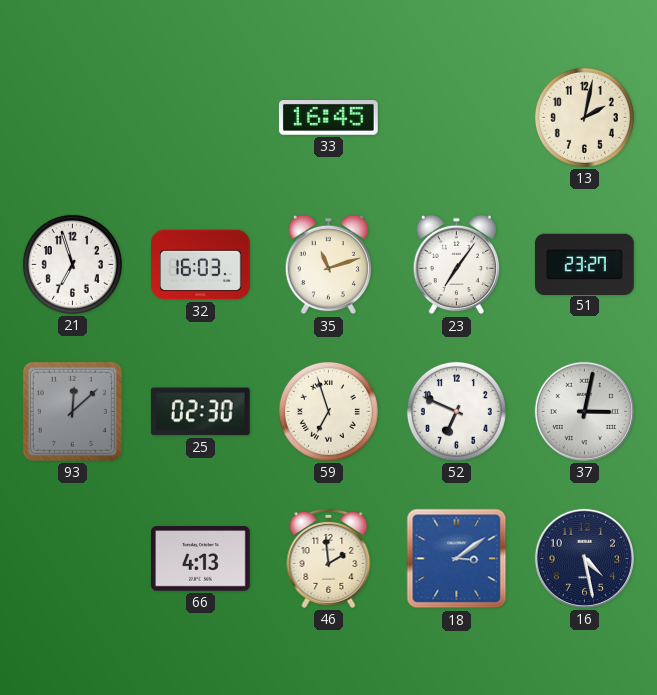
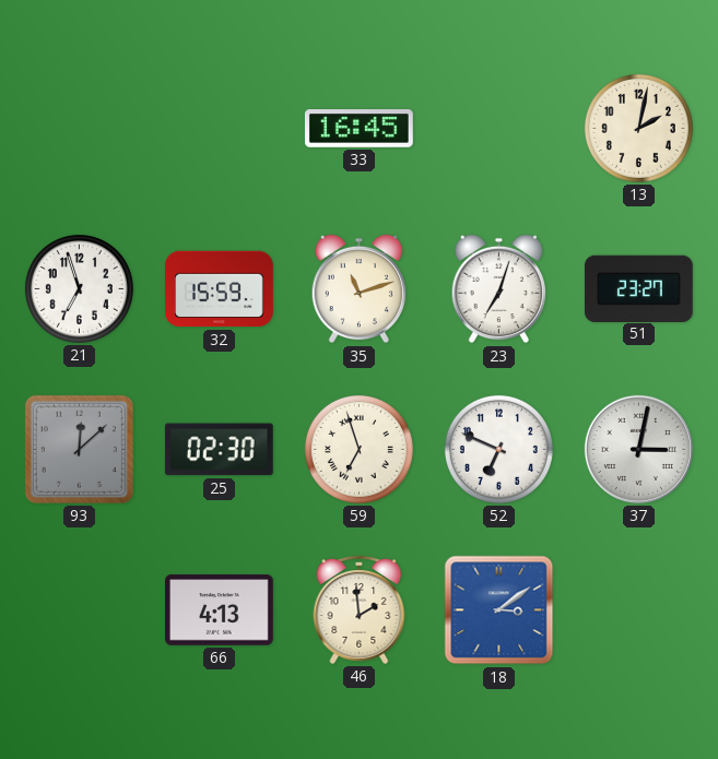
32: 16:03 -> 15:59
23: 7:06 -> 7:03
16: 4:28 -> none
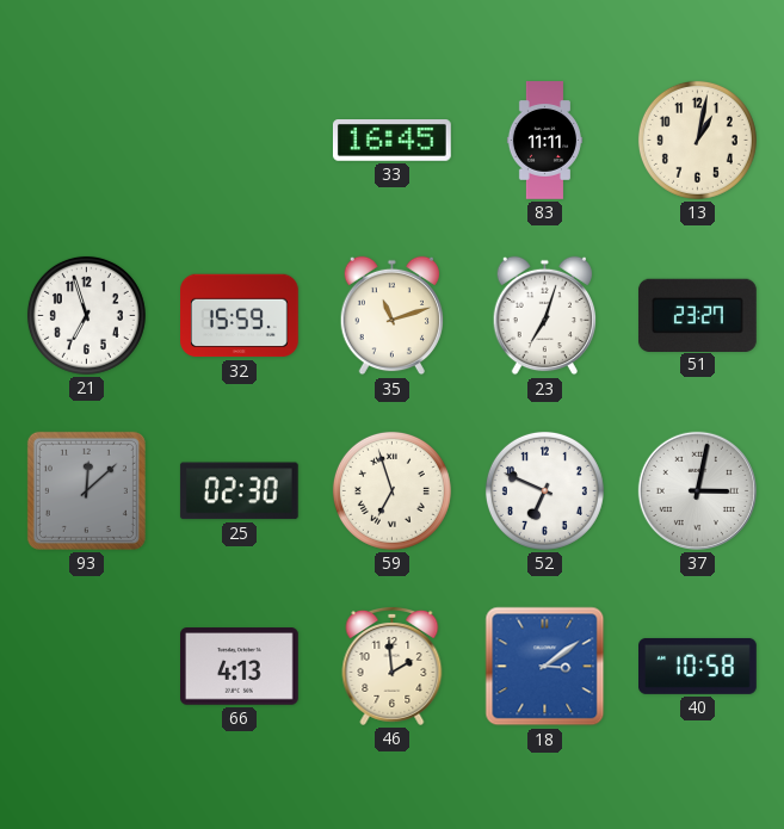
83: none -> 11:11
13: 2:02 -> 1:02
40: none -> 10:58
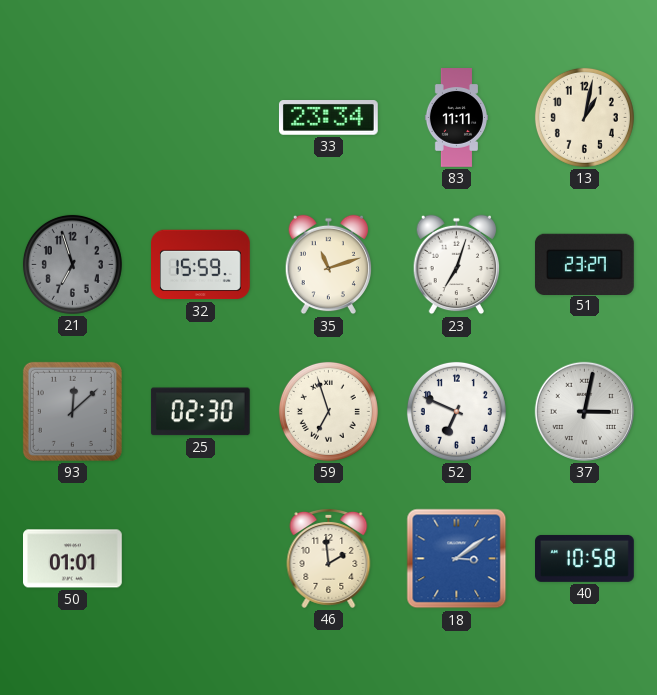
33: 16:45 -> 23:34
21 dial: white -> grey
50: none -> 01:01
66: 4:13 -> none
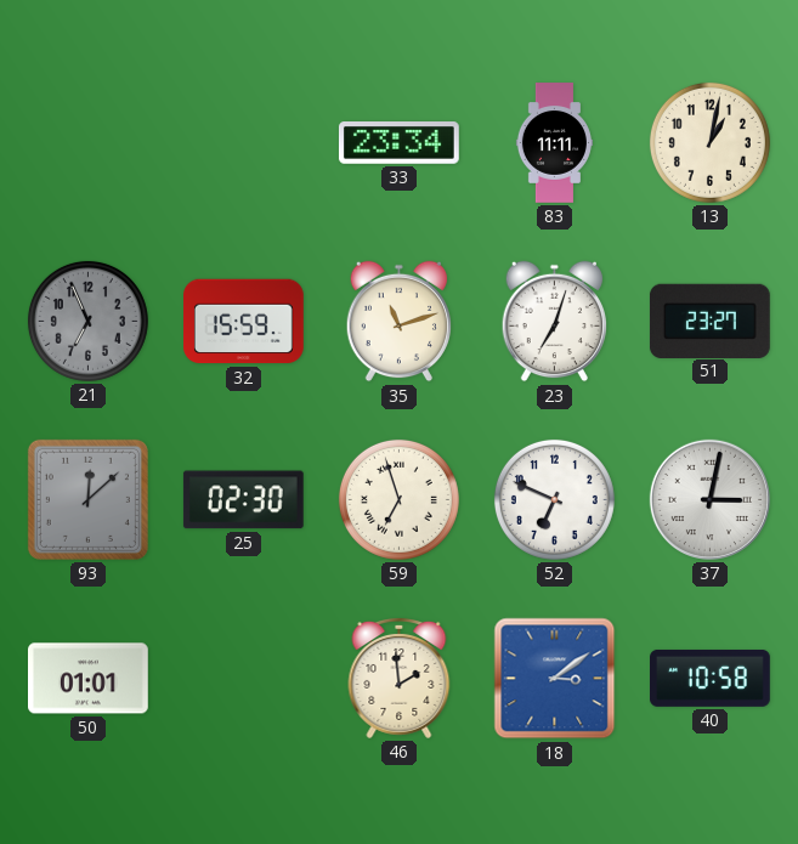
21: 6:57 -> 6:56
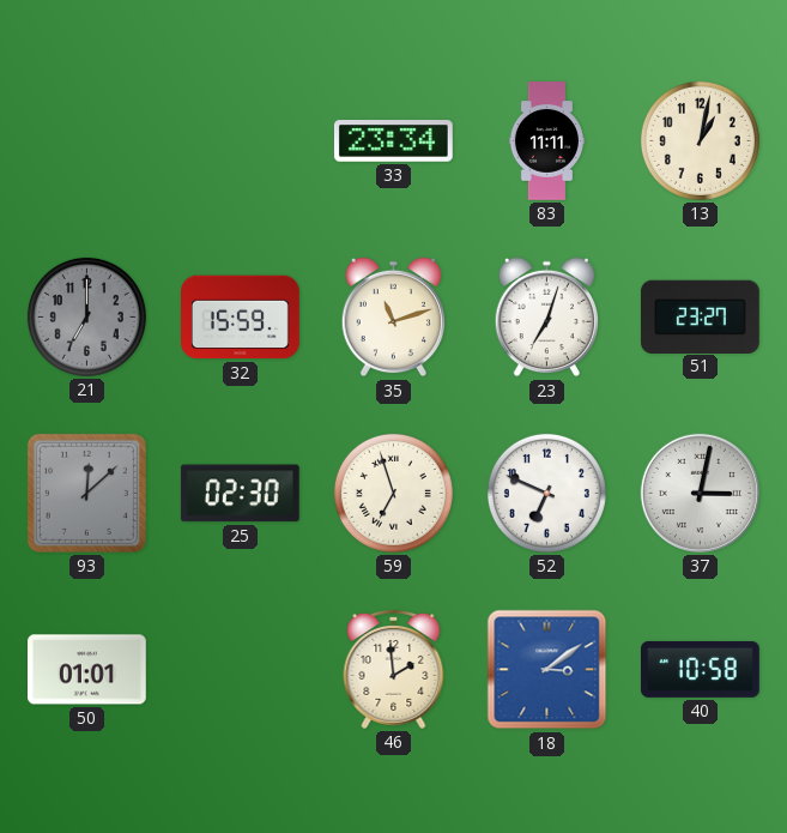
21: 6:56 -> 7:00
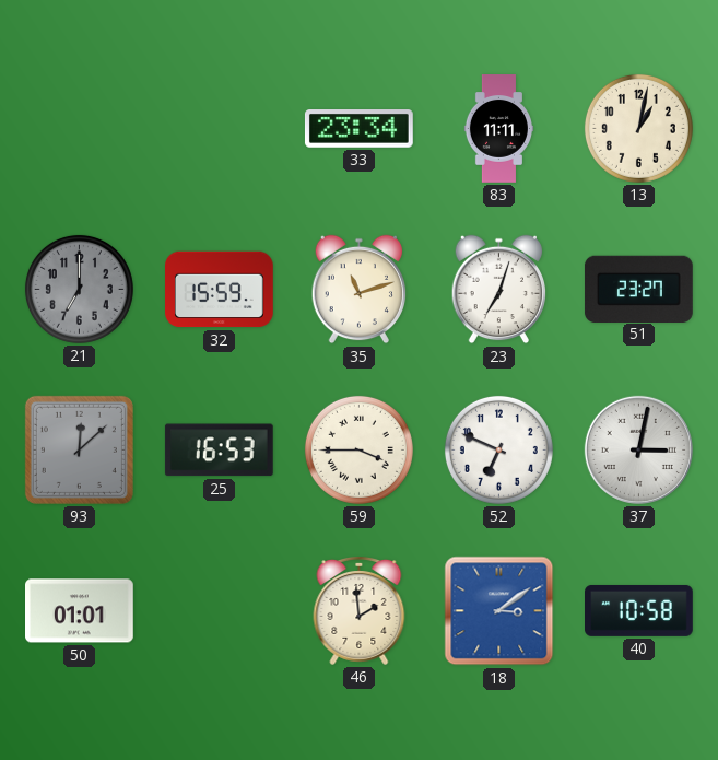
25: 02:30 -> 16:53
59: 6:57 -> 3:45
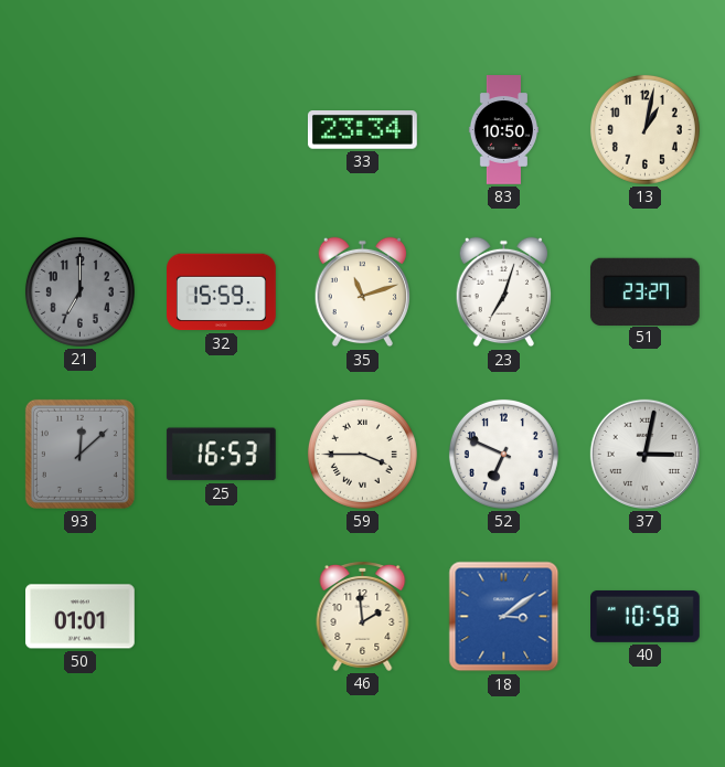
83: 11:11 -> 10:50
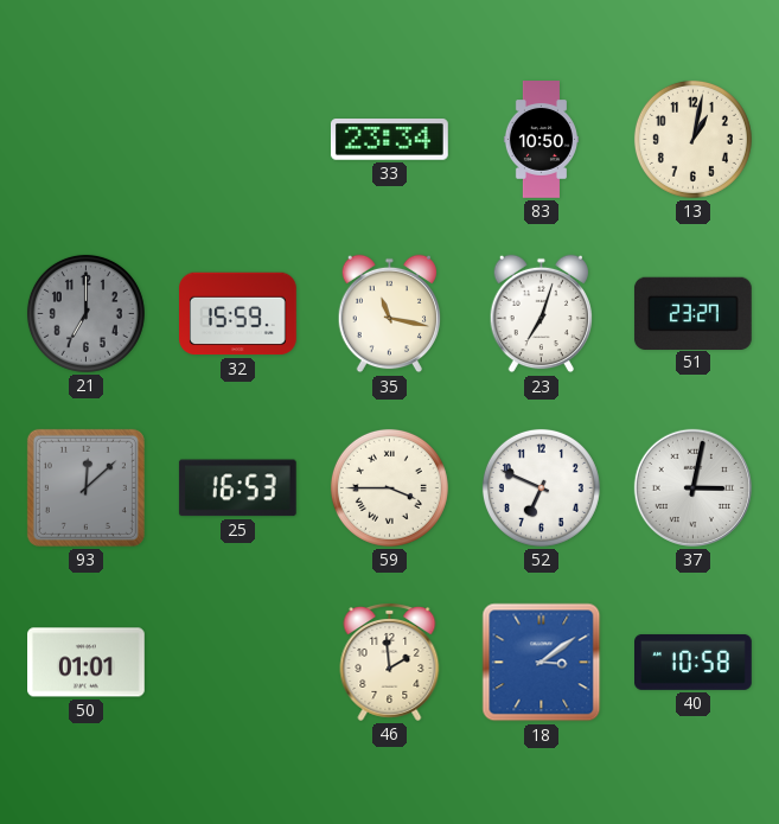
35: 11:12 -> 11:17
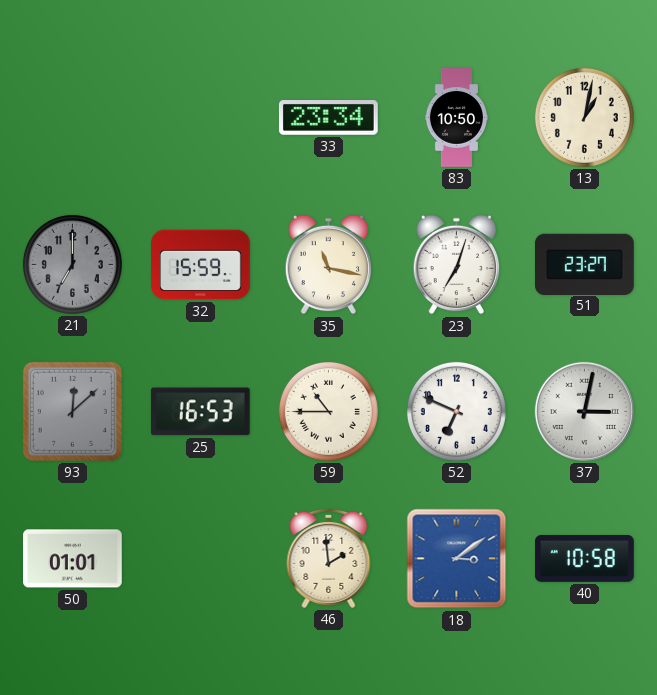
59: 3:45 -> 10:45
